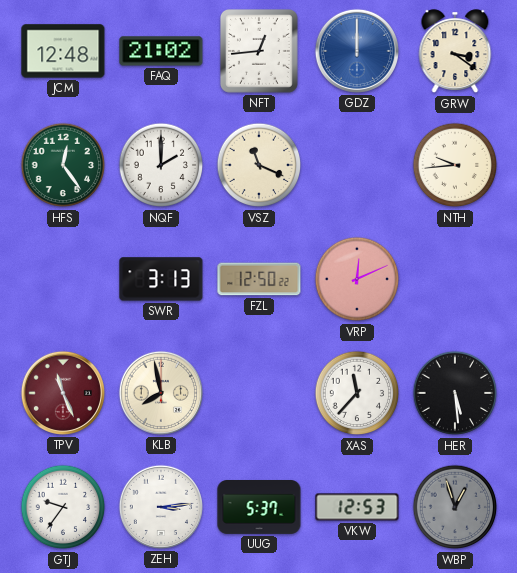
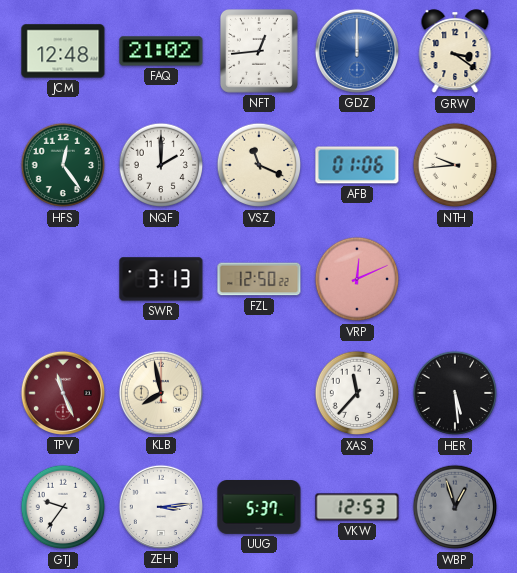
AFB: none -> 01:06
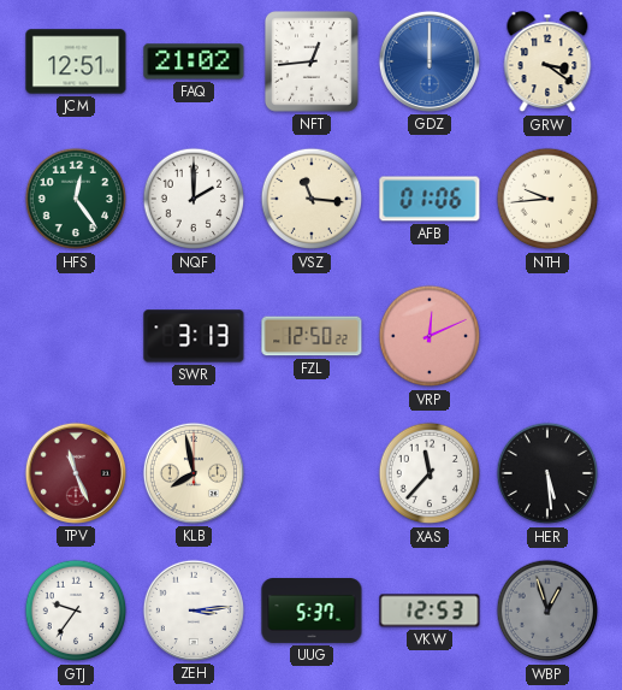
JCM: 12:48 -> 12:51
VSZ: 11:19 -> 11:16
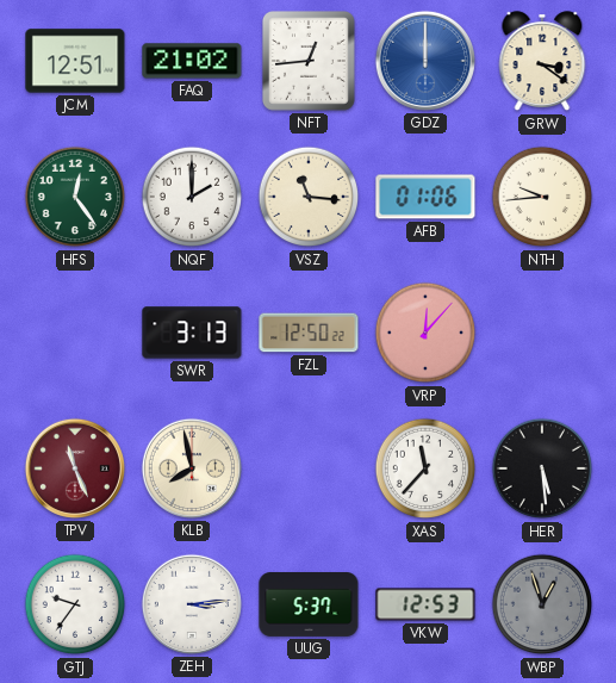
VRP: 12:11 -> 12:07
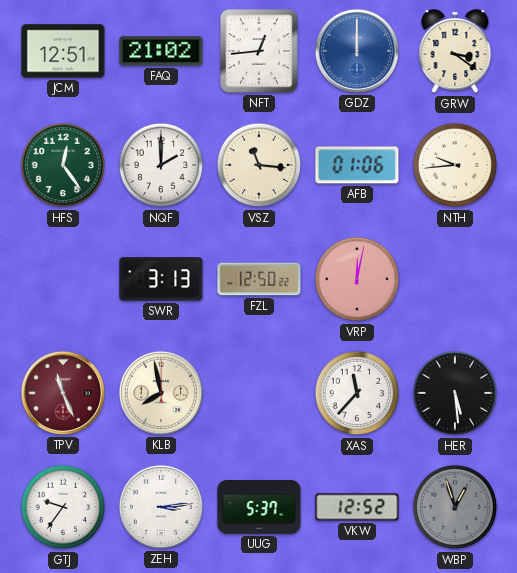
VRP: 12:07 -> 12:02
VKW: 12:53 -> 12:52
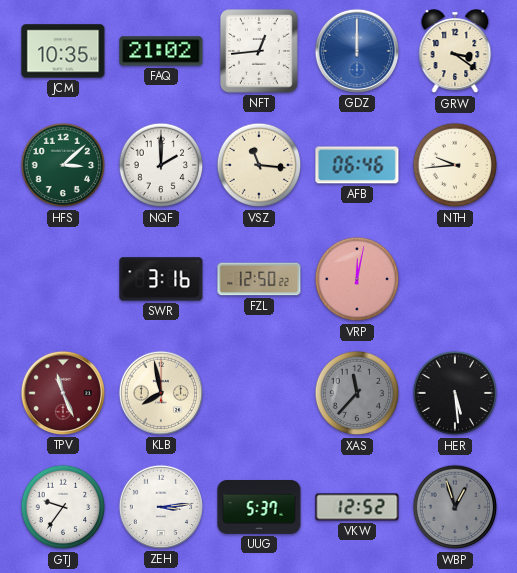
JCM: 12:51 -> 10:35
HFS: 12:24 -> 3:08
AFB: 01:06 -> 06:46
SWR: 3:13 -> 3:16
XAS dial: white -> grey
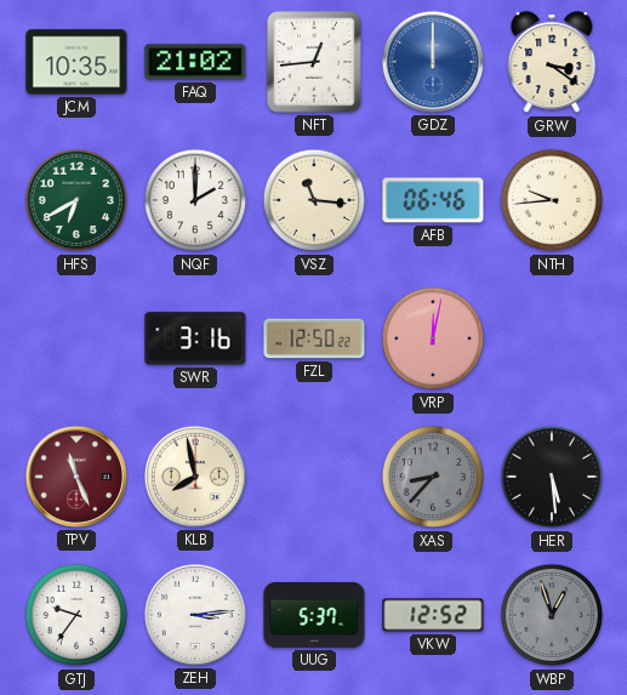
HFS: 3:08 -> 6:40
XAS: 11:37 -> 8:37
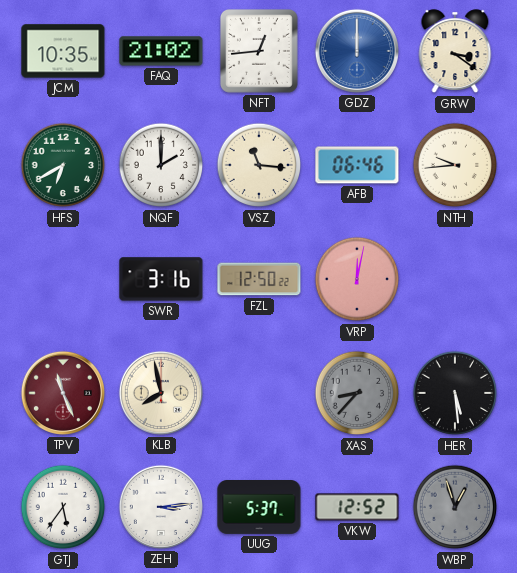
GTJ: 9:36 -> 5:36
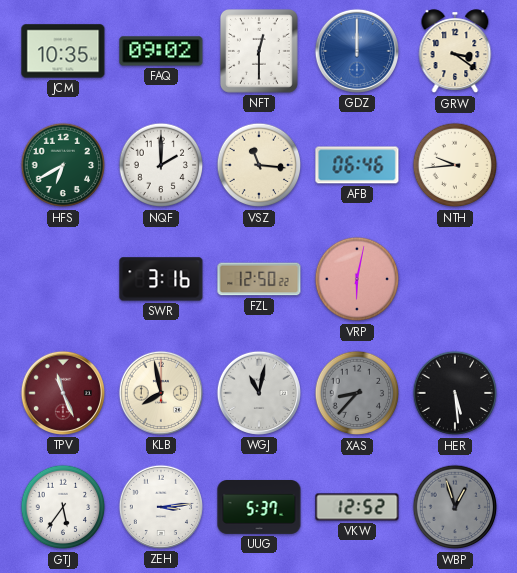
FAQ: 21:02 -> 09:02
NFT: 12:44 -> 12:30
VRP: 12:02 -> 6:02
WGJ: none -> 11:02
